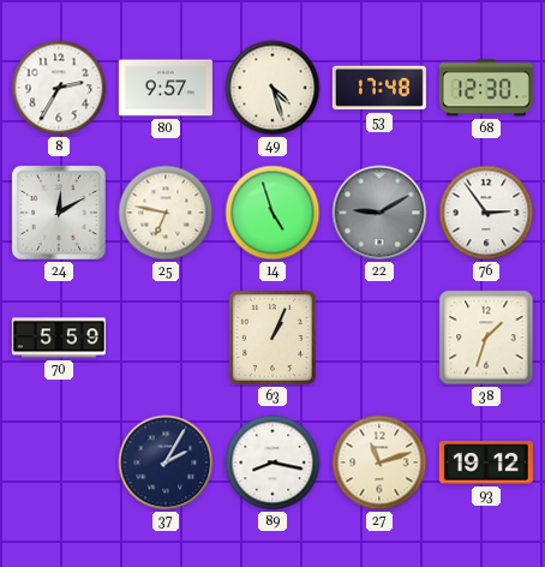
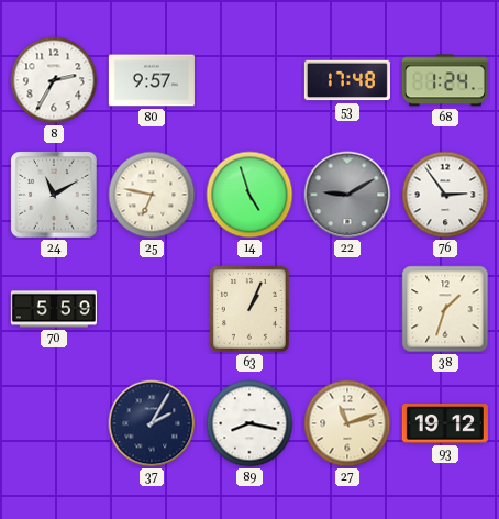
49: 4:27 -> none
68: 12:30 -> 1:24
24: 12:10 -> 11:10
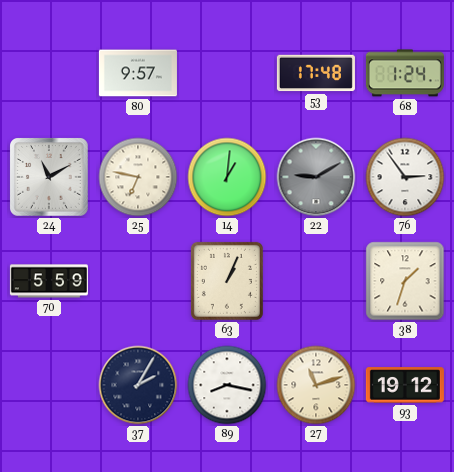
8: 2:35 -> none
14: 4:57 -> 1:01
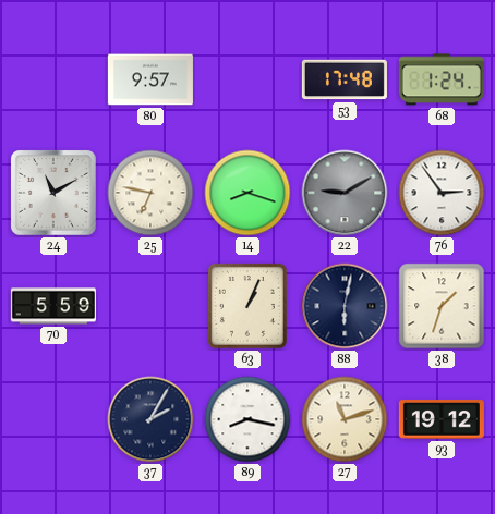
14: 1:01 -> 8:18
88: none -> 6:02
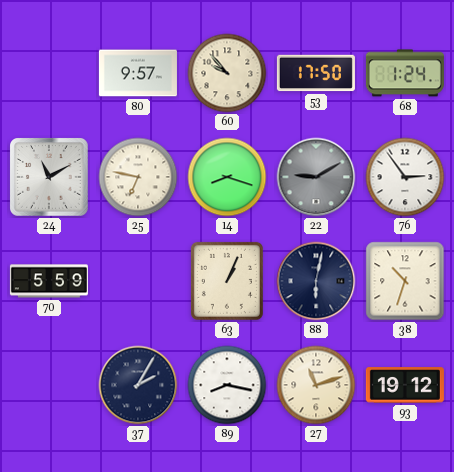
60: none -> 9:53
53: 17:48 -> 17:50
38: 1:33 -> 10:33
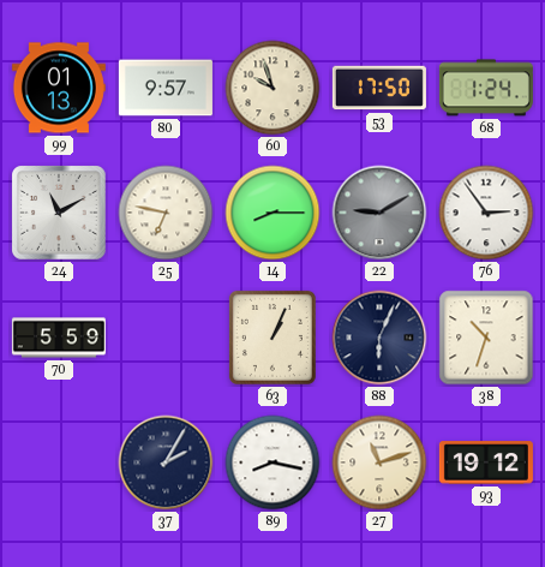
99: none -> 01:13
60: 9:53 -> 9:57
14: 8:18 -> 8:15
88: 6:02 -> 6:04
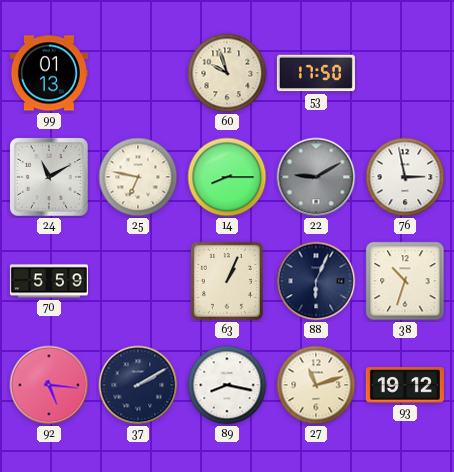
80: 9:57 -> none
68: 1:24 -> none
76: 2:54 -> 2:58
92: none -> 5:16
37: 2:05 -> 2:10
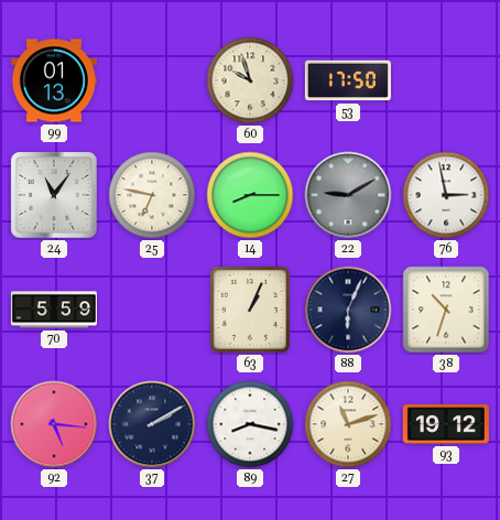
24: 11:10 -> 11:06
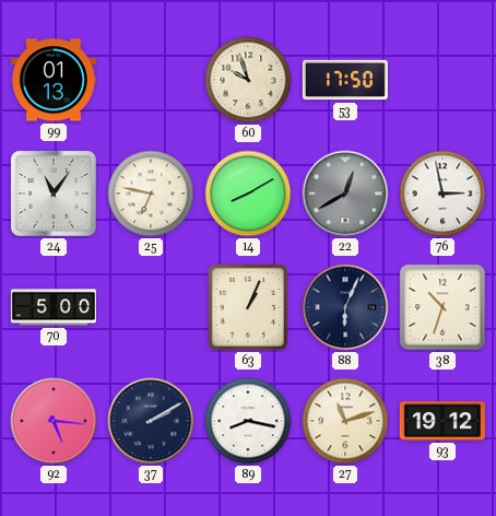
14: 8:15 -> 8:10
22: 9:10 -> 12:40
70: 5:59 -> 5:00
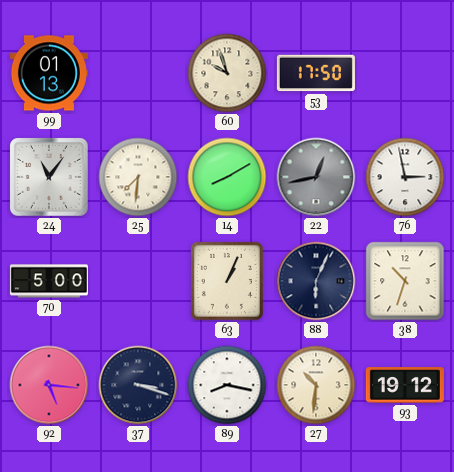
25: 6:47 -> 7:31
22: 12:40 -> 12:43
37: 2:10 -> 3:18
27: 11:12 -> 10:31
